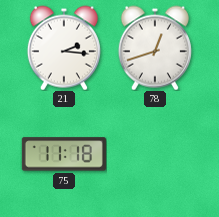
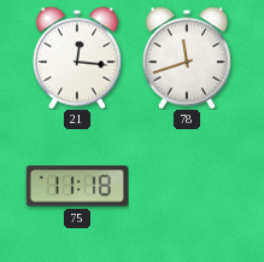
21: 2:16 -> 12:16
78: 12:42 -> 11:42
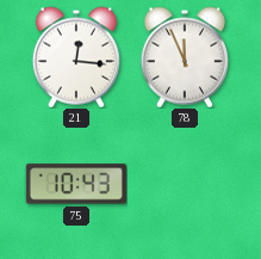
78: 11:42 -> 11:56
75: 11:18 -> 10:43
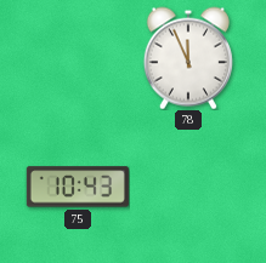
21: 12:16 -> none
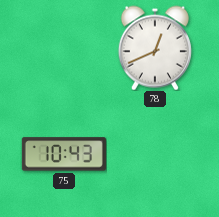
78: 11:56 -> 12:41
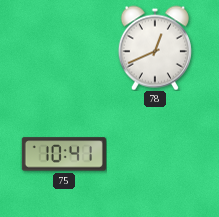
75: 10:43 -> 10:41
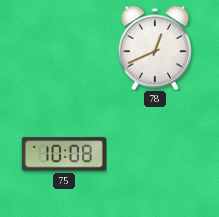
75: 10:41 -> 10:08
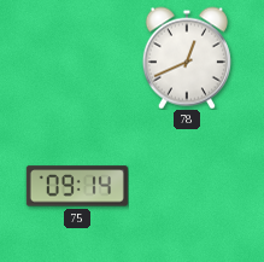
75: 10:08 -> 09:14
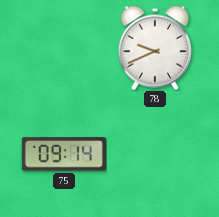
78: 12:41 -> 9:41
